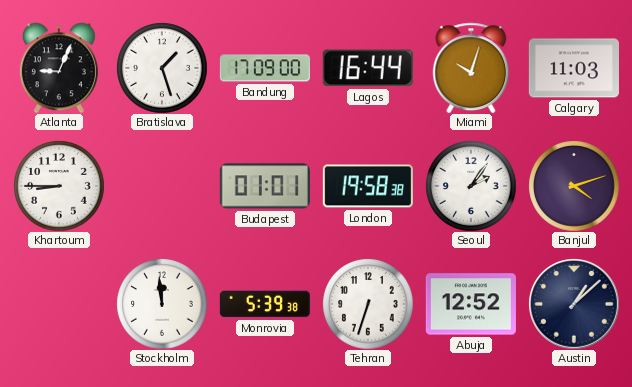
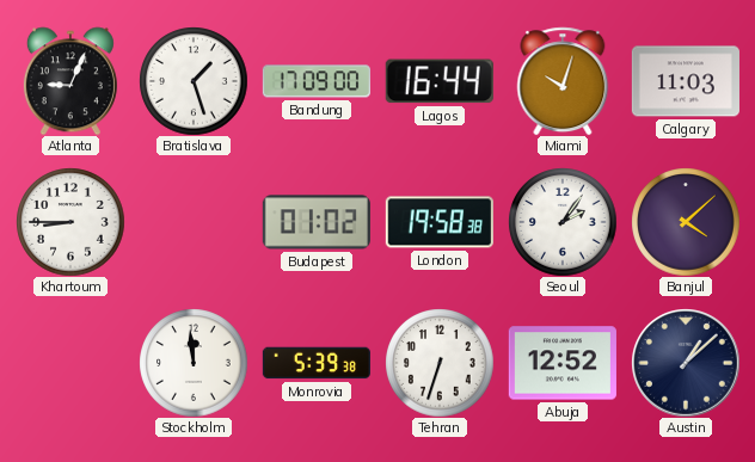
Budapest: 01:01 -> 01:02
Banjul: 4:12 -> 4:08
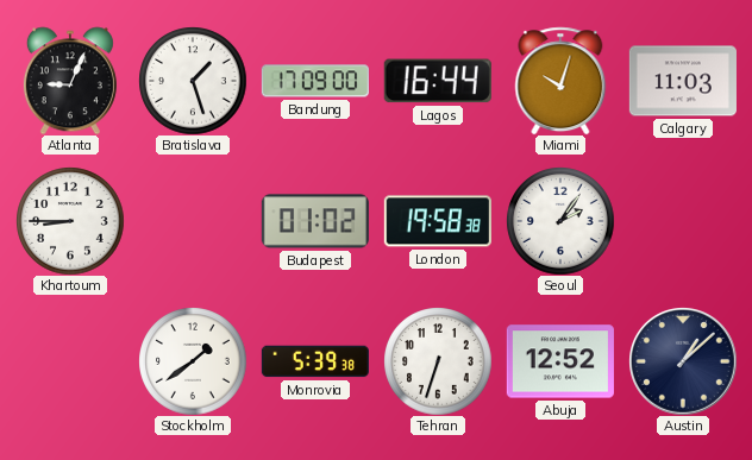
Banjul: 4:08 -> none
Stockholm: 11:59 -> 1:39
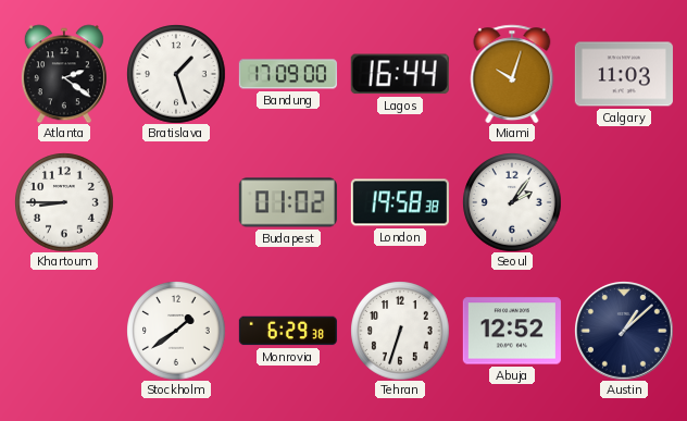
Atlanta: 9:04 -> 2:21
Monrovia: 5:39 -> 6:29
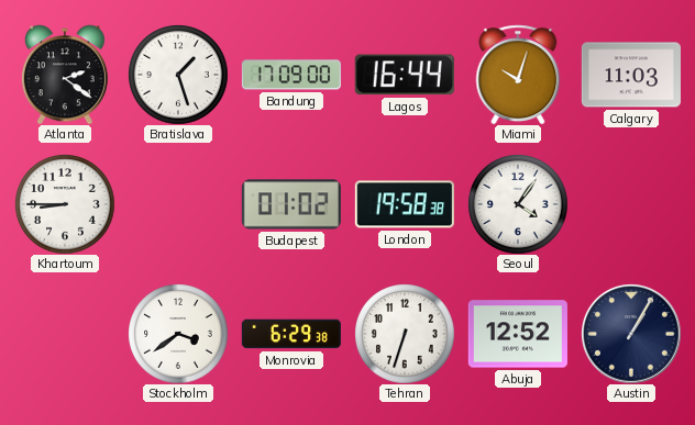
Seoul: 2:06 -> 4:06
Stockholm: 1:39 -> 3:39
Austin: 1:08 -> 1:05
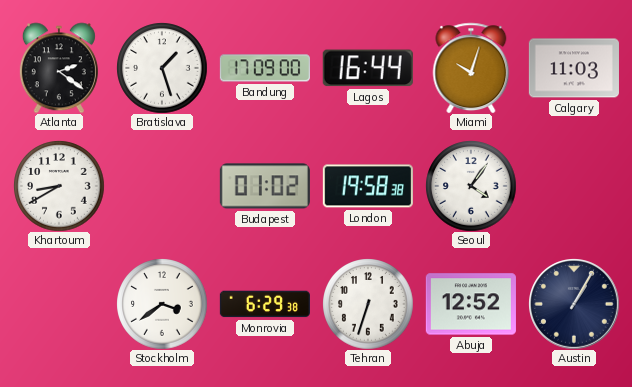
Khartoum: 8:45 -> 8:40
